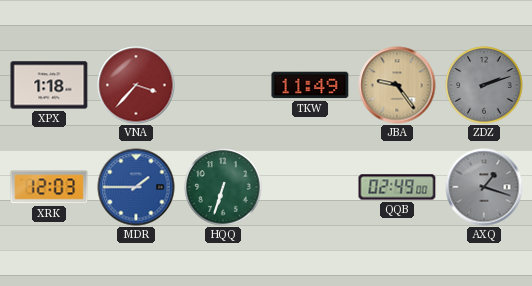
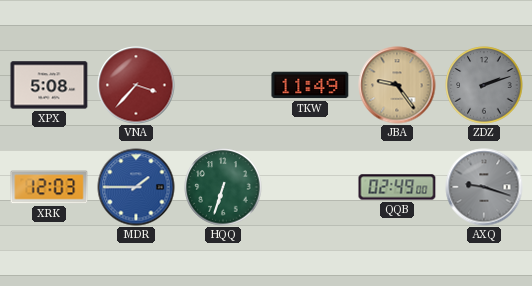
XPX: 1:18 -> 5:08
AXQ: 1:18 -> 9:18
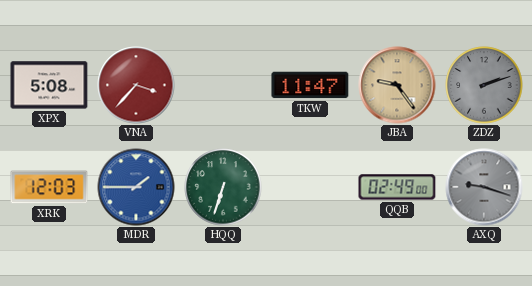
TKW: 11:49 -> 11:47
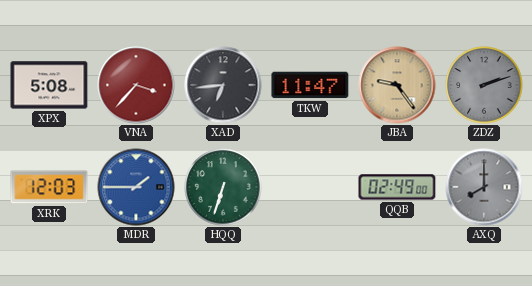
XAD: none -> 6:44
AXQ: 9:18 -> 8:00
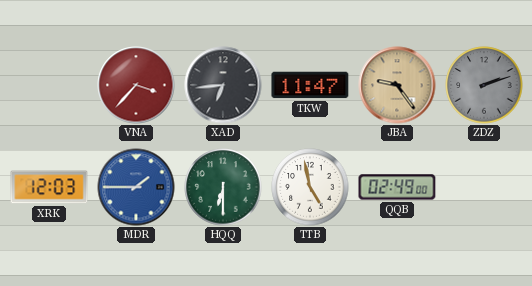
XPX: 5:08 -> none
HQQ: 6:33 -> 6:30
TTB: none -> 4:58
AXQ: 8:00 -> none
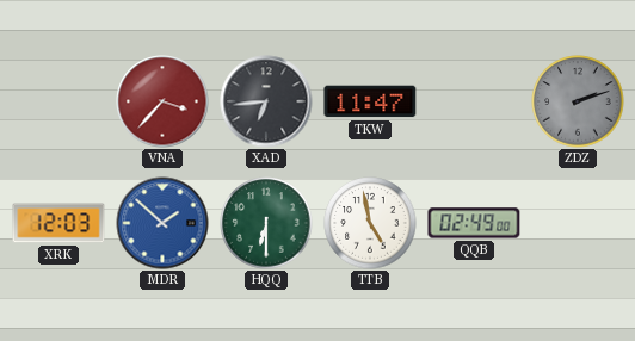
JBA: 9:24 -> none
MDR: 1:45 -> 1:52
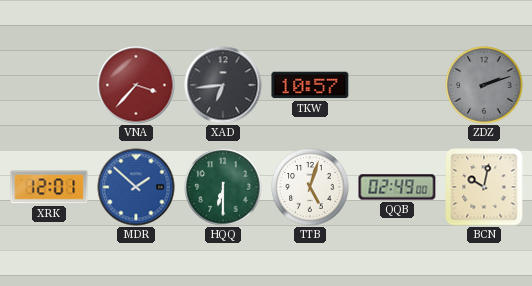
TKW: 11:47 -> 10:57
XRK: 12:03 -> 12:01
TTB: 4:58 -> 5:03
BCN: none -> 10:02
